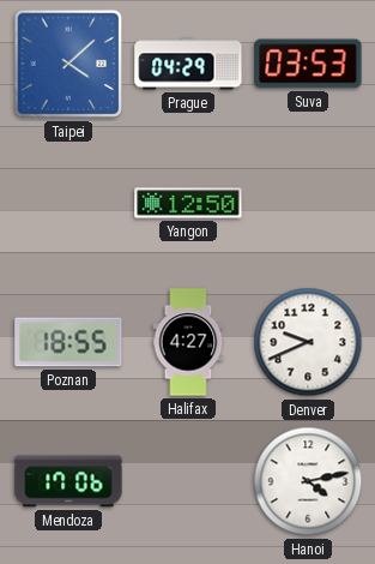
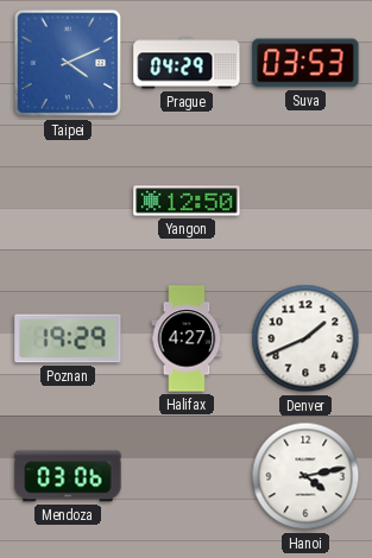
Taipei: 4:08 -> 4:11
Poznan: 18:55 -> 19:29
Denver: 9:41 -> 1:41
Mendoza: 17:06 -> 03:06
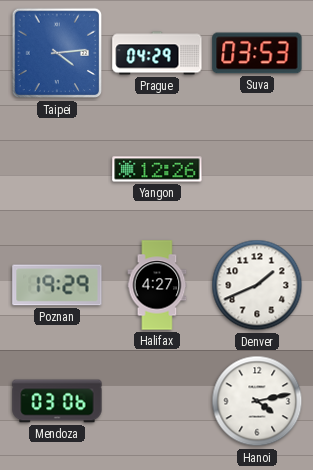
Taipei: 4:11 -> 4:14
Yangon: 12:50 -> 12:26
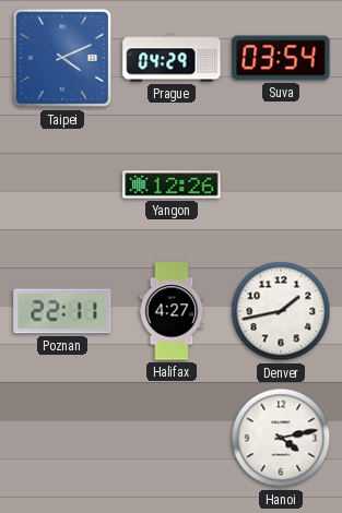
Taipei: 4:14 -> 4:11
Suva: 03:53 -> 03:54
Poznan: 19:29 -> 22:11
Denver: 1:41 -> 1:43
Mendoza: 03:06 -> none
